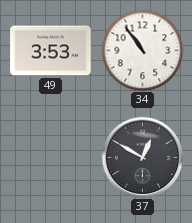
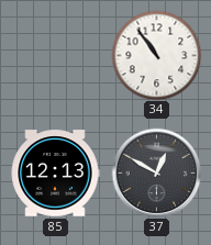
49: 3:53 -> none
85: none -> 12:13
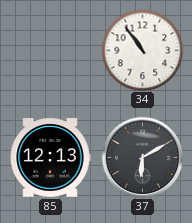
37: 12:50 -> 6:10
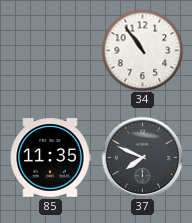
85: 12:13 -> 11:35
37: 6:10 -> 7:49
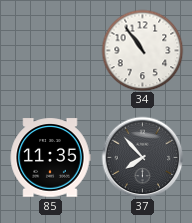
37: 7:49 -> 7:53
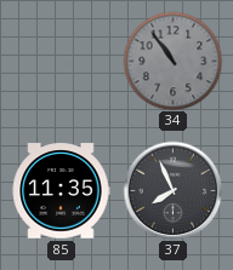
34 dial: white -> grey
37: 7:53 -> 7:56
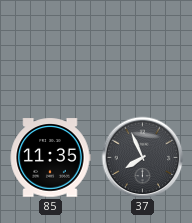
34: 10:54 -> none
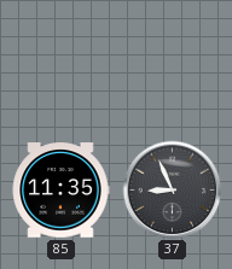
37: 7:56 -> 8:56
